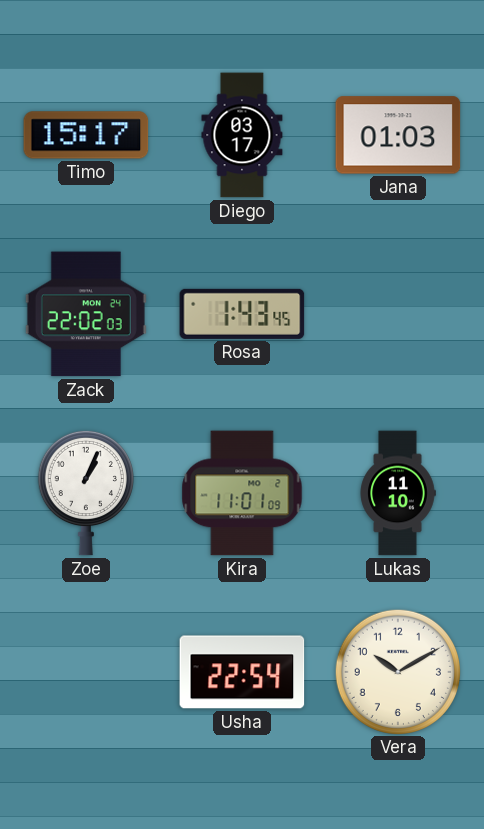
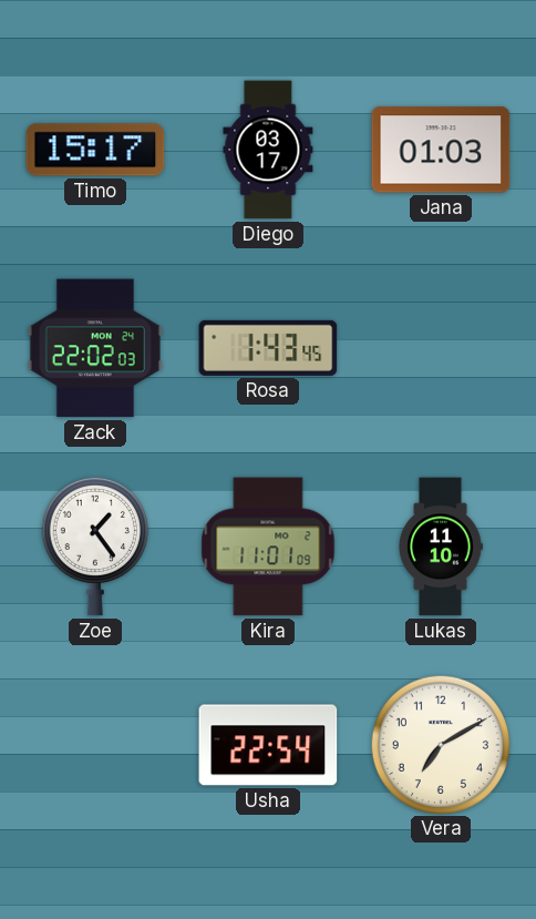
Zoe: 1:04 -> 1:24
Vera: 10:10 -> 7:10
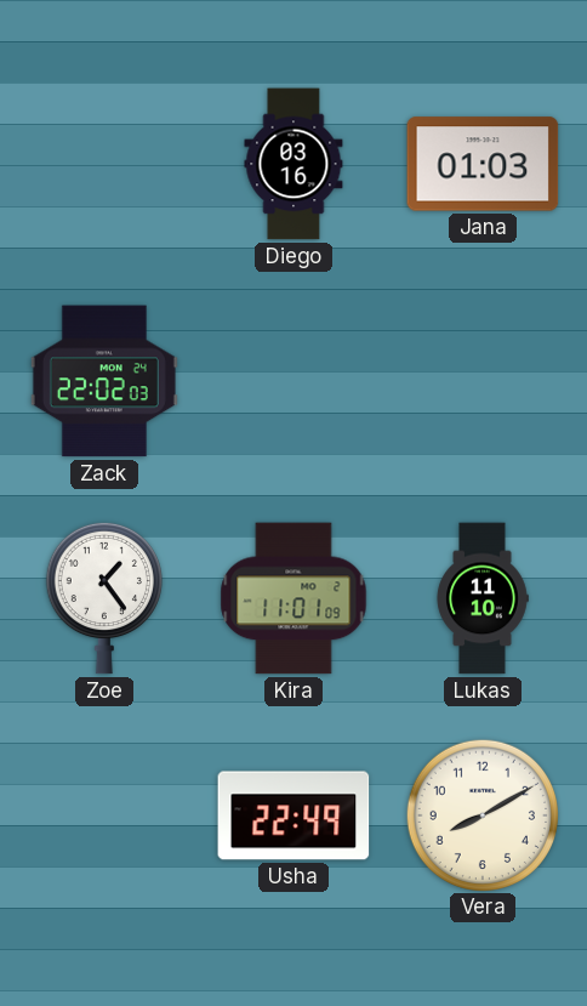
Timo: 15:17 -> none
Diego: 03:17 -> 03:16
Rosa: 1:43 -> none
Usha: 22:54 -> 22:49
Vera: 7:10 -> 8:10
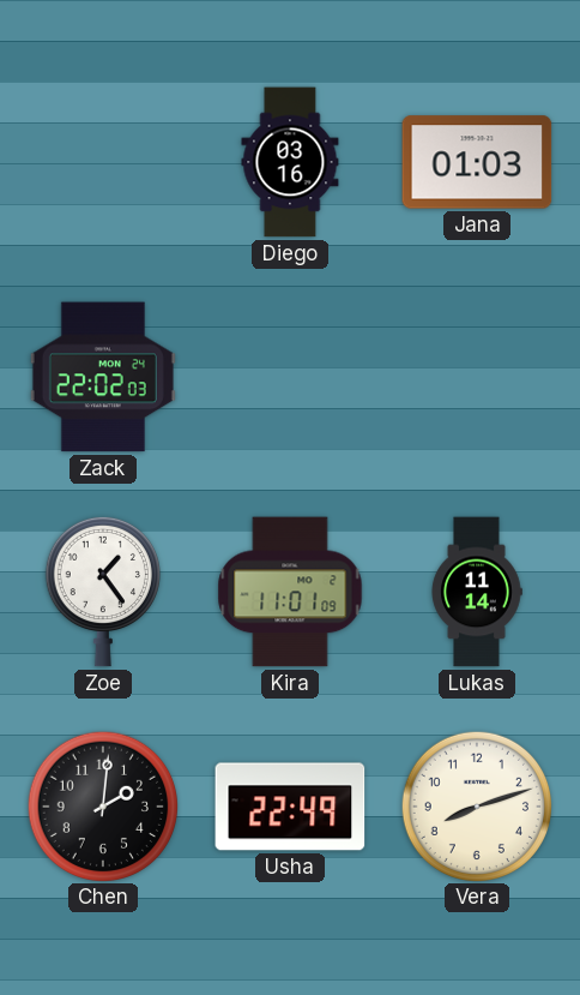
Lukas: 11:10 -> 11:14
Chen: none -> 2:01
Vera: 8:10 -> 8:12
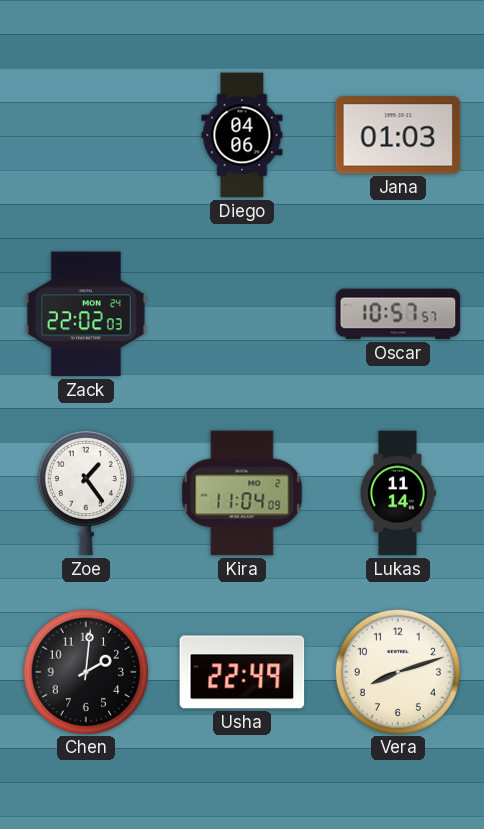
Diego: 03:16 -> 04:06
Oscar: none -> 10:57
Kira: 11:01 -> 11:04
